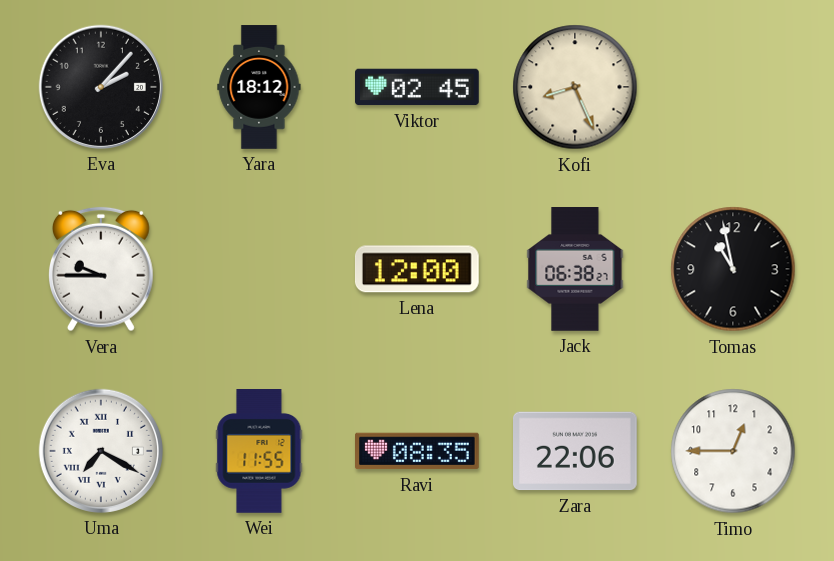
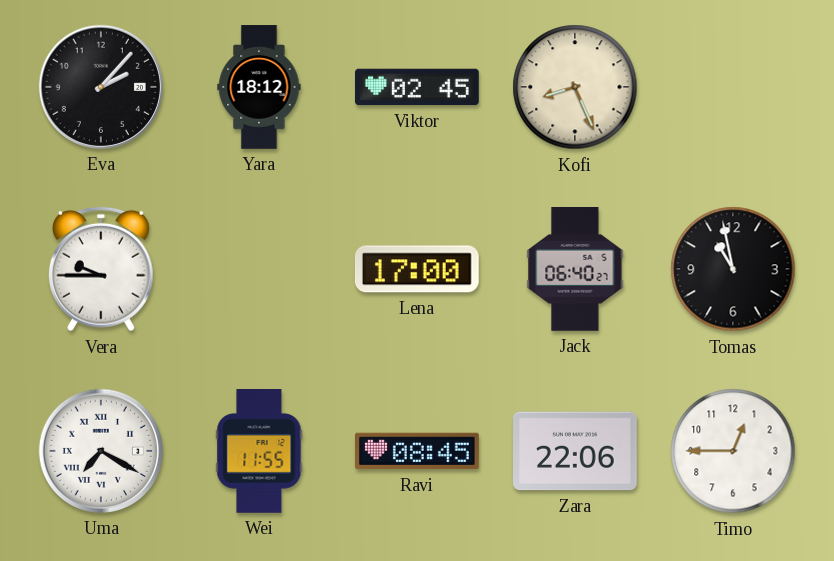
Lena: 12:00 -> 17:00
Jack: 06:38 -> 06:40
Ravi: 08:35 -> 08:45
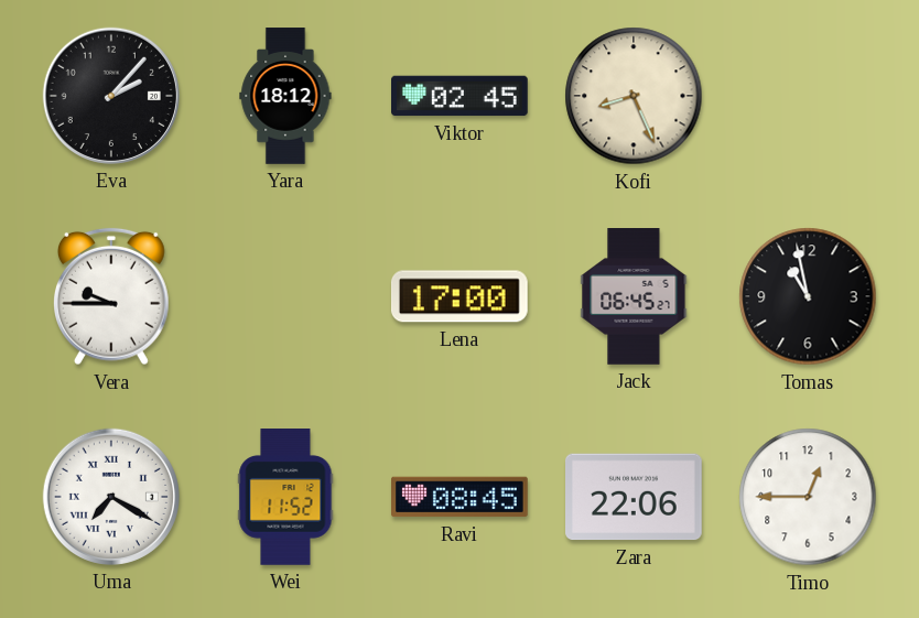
Jack: 06:40 -> 06:45
Wei: 11:55 -> 11:52
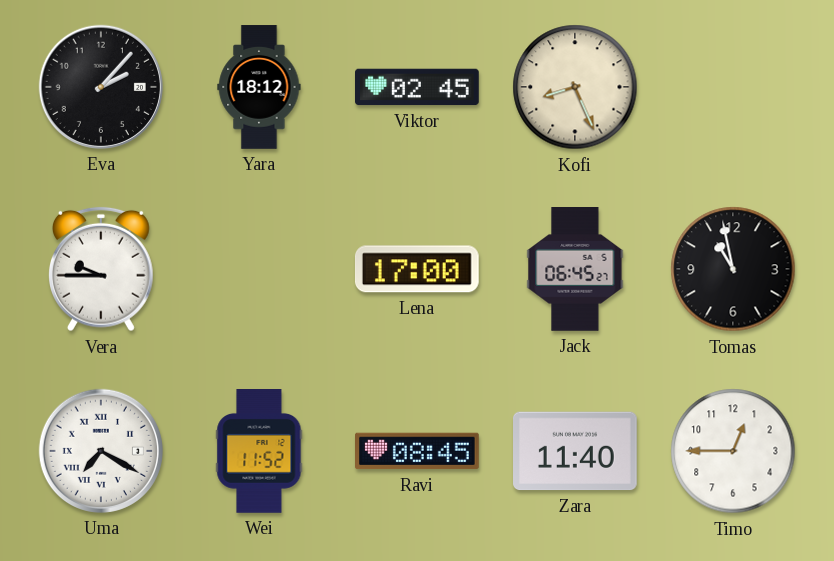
Zara: 22:06 -> 11:40
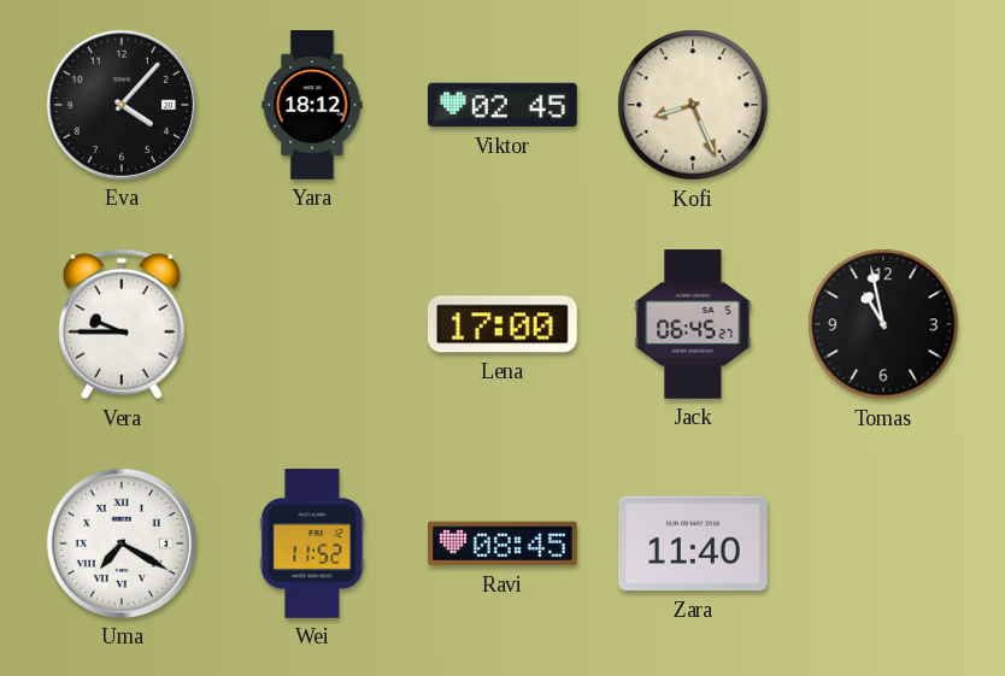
Eva: 2:07 -> 4:07
Timo: 12:45 -> none
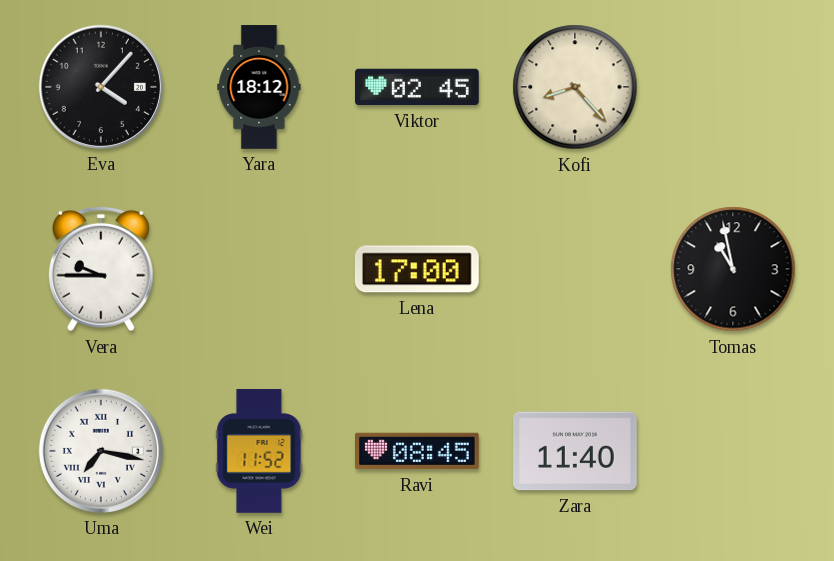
Kofi: 8:26 -> 8:23
Jack: 06:45 -> none
Uma: 7:20 -> 7:17
